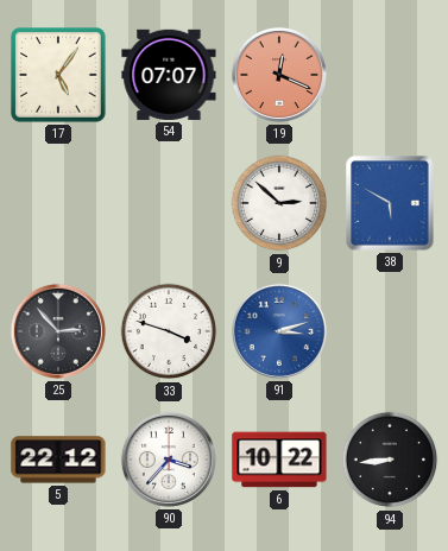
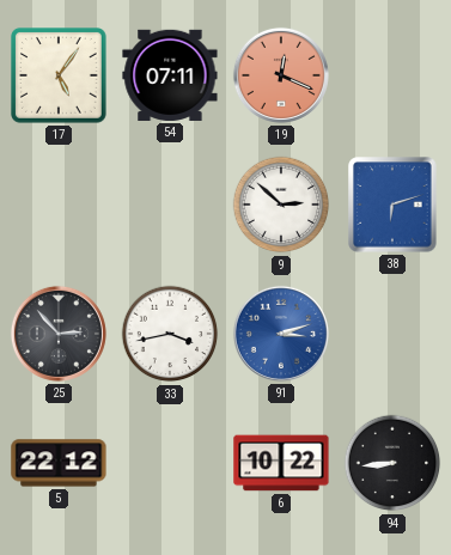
54: 07:07 -> 07:11
38: 5:50 -> 6:12
33: 3:48 -> 3:43
90: 3:37 -> none
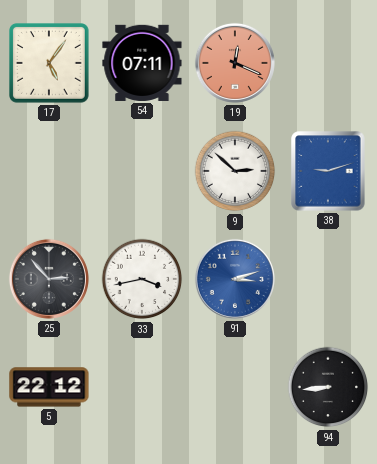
38: 6:12 -> 9:12
6: 10:22 -> none
